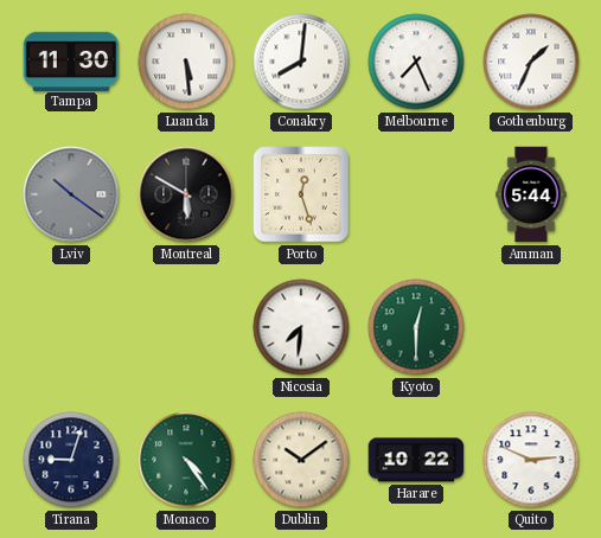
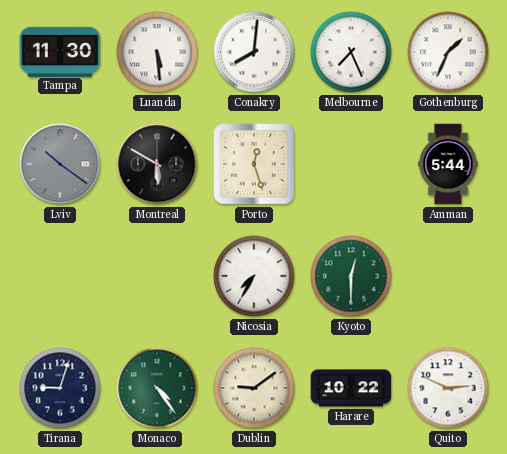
Nicosia: 7:31 -> 7:35
Dublin: 10:09 -> 9:09
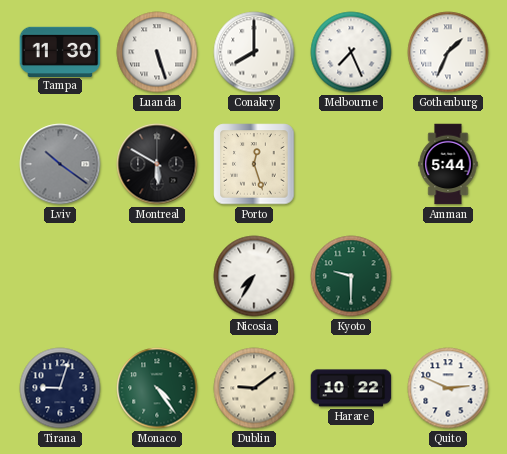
Luanda: 5:29 -> 5:27
Conakry: 8:01 -> 8:00
Kyoto: 12:30 -> 9:30
